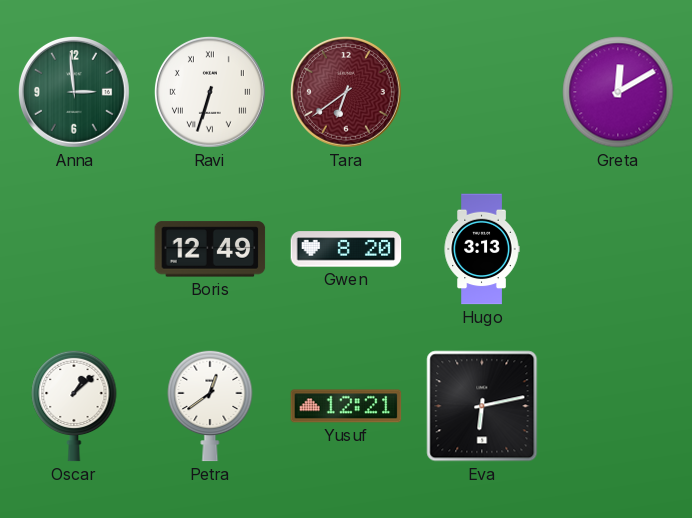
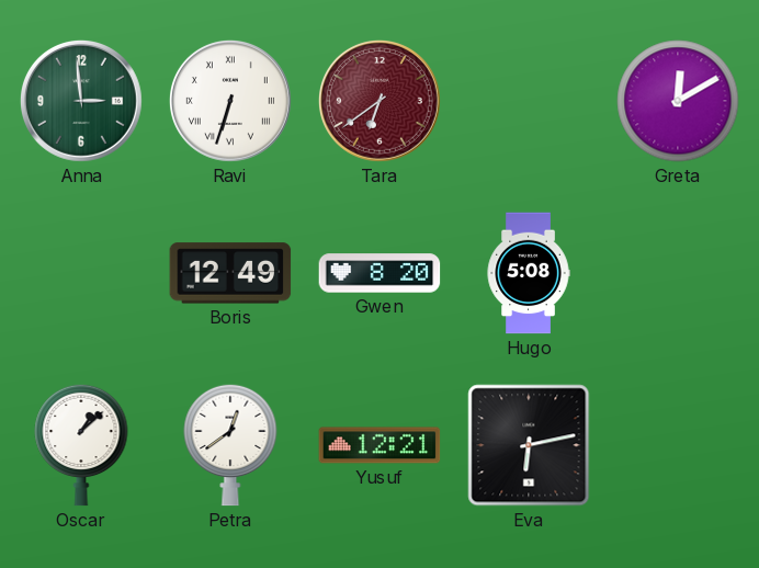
Hugo: 3:13 -> 5:08
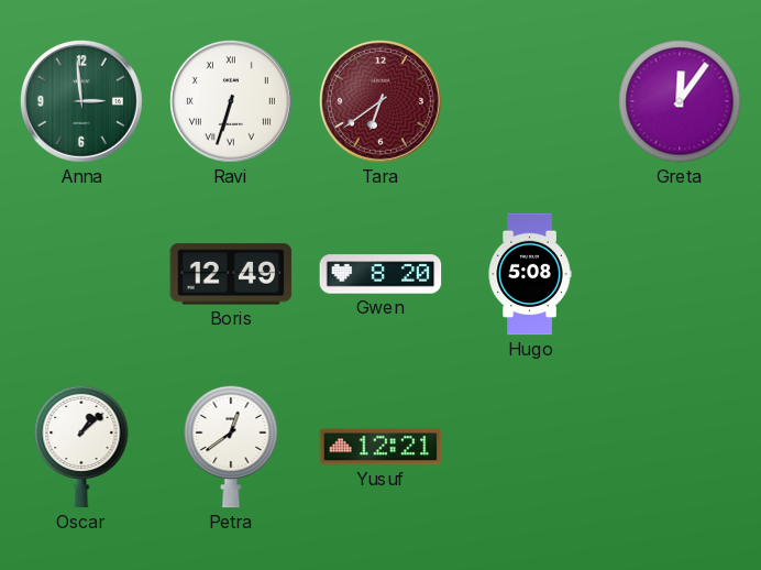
Greta: 12:10 -> 12:06
Eva: 6:13 -> none
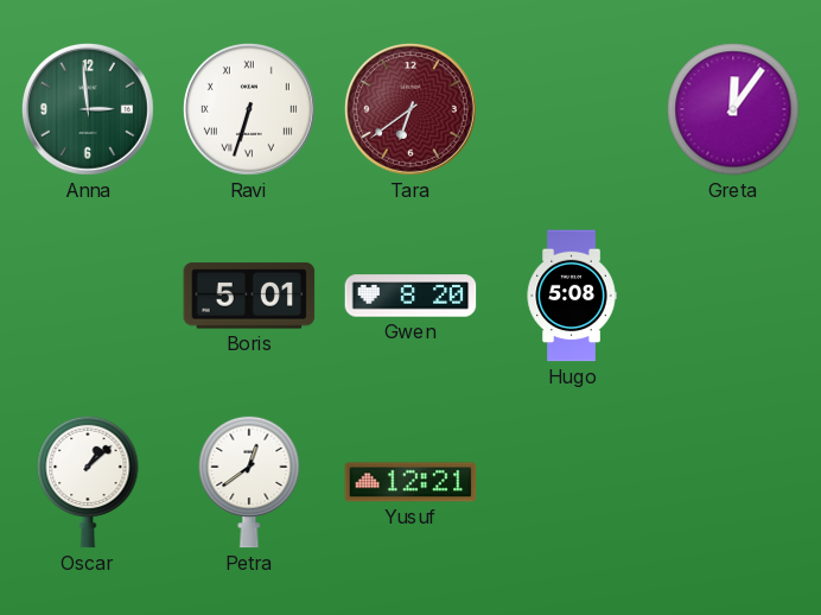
Boris: 12:49 -> 5:01
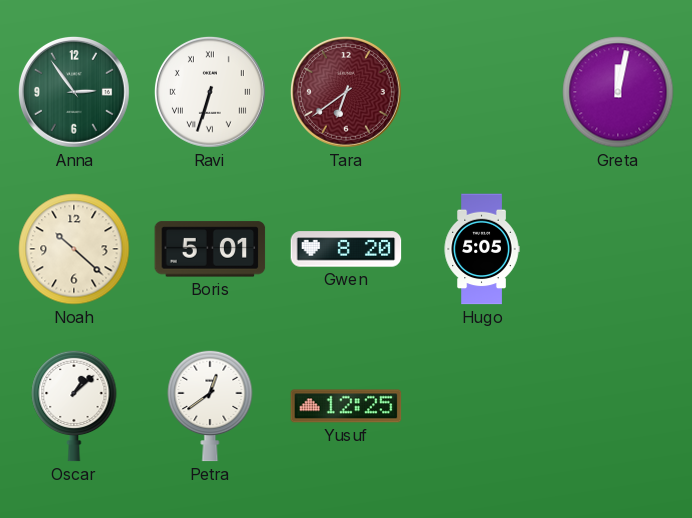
Anna: 2:59 -> 2:54
Greta: 12:06 -> 12:02
Noah: none -> 10:22
Hugo: 5:08 -> 5:05
Yusuf: 12:21 -> 12:25
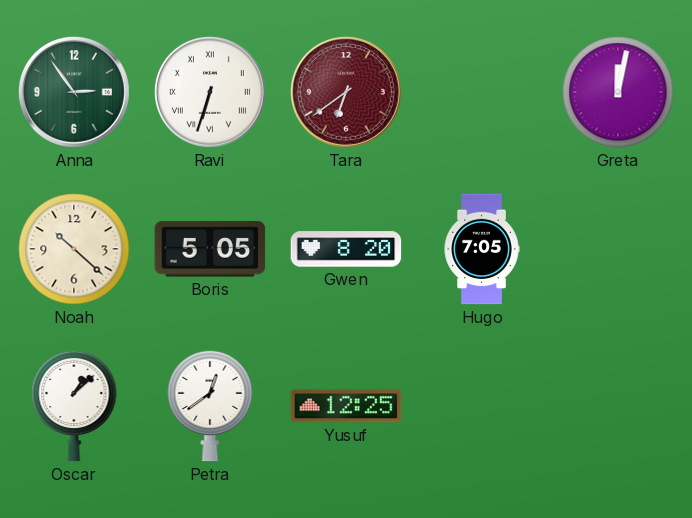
Boris: 5:01 -> 5:05
Hugo: 5:05 -> 7:05
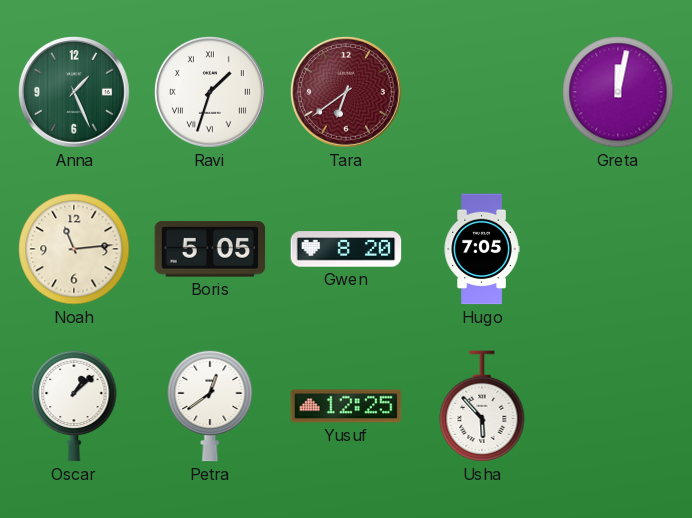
Anna: 2:54 -> 1:26
Ravi: 6:33 -> 1:33
Noah: 10:22 -> 11:14
Usha: none -> 5:53
